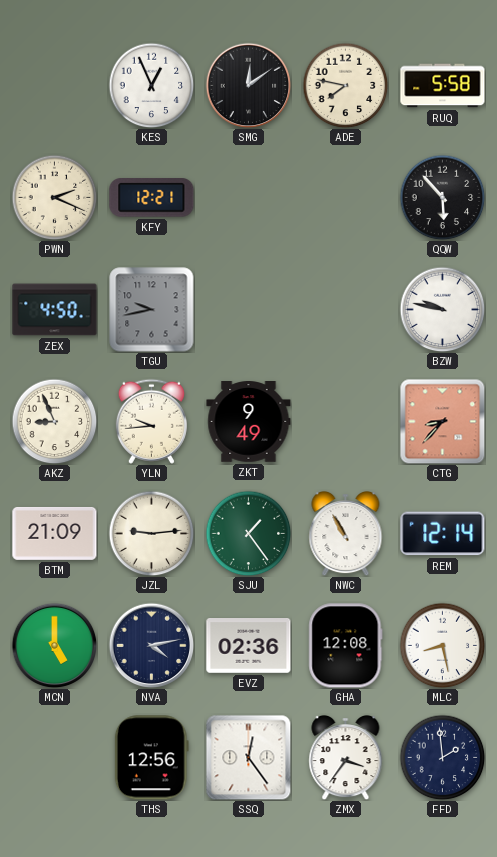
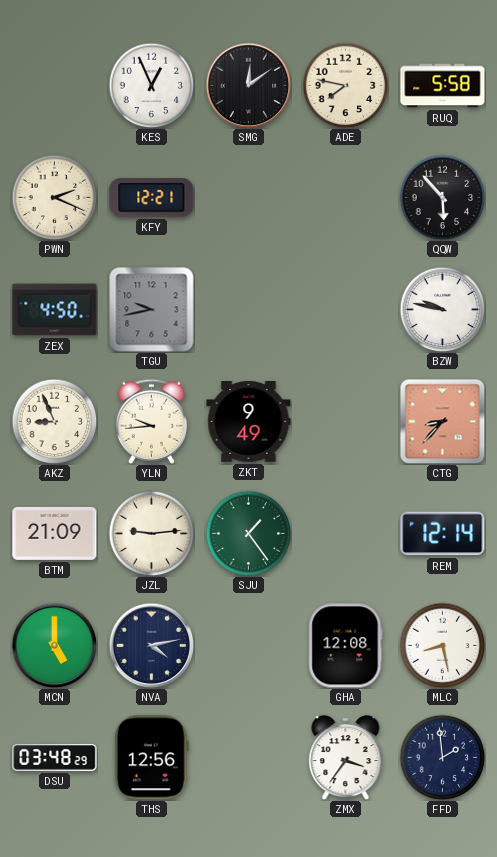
NWC: 10:55 -> none
EVZ: 02:36 -> none
DSU: none -> 03:48
SSQ: 12:24 -> none
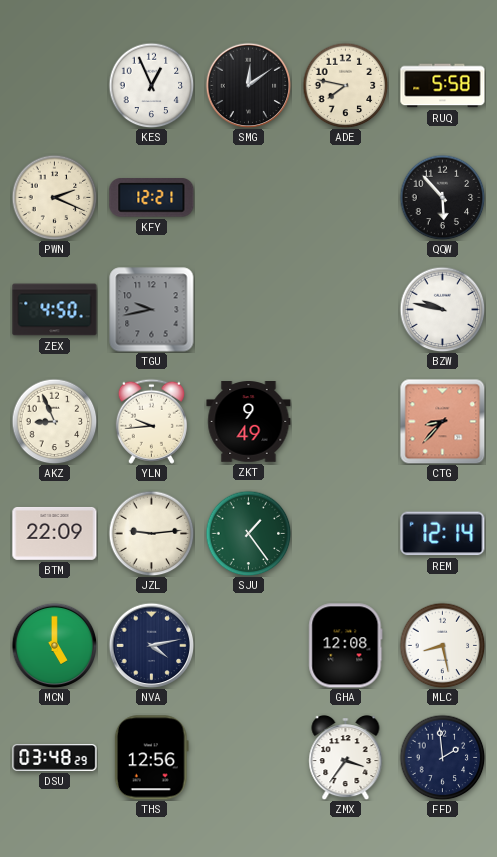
BTM: 21:09 -> 22:09
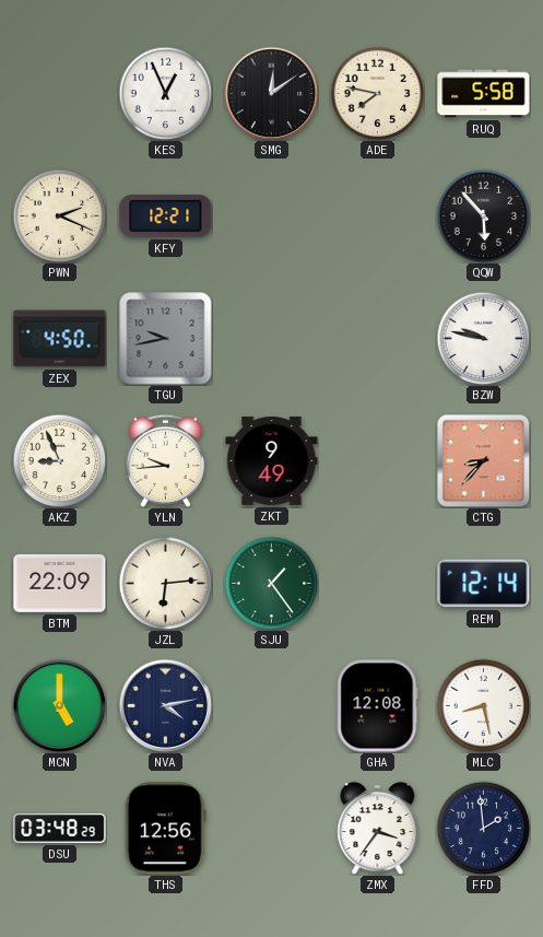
JZL: 9:14 -> 6:14
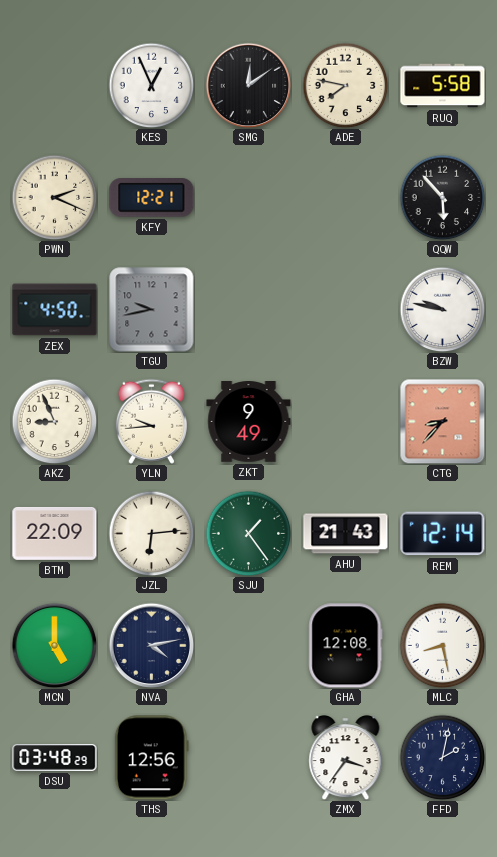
AHU: none -> 21:43
FFD: 1:59 -> 2:02
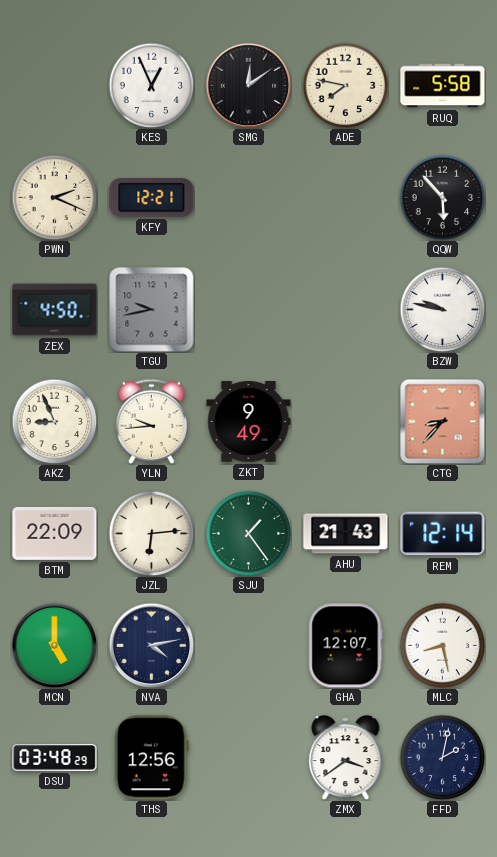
GHA: 12:08 -> 12:07
ZMX: 3:36 -> 3:39
